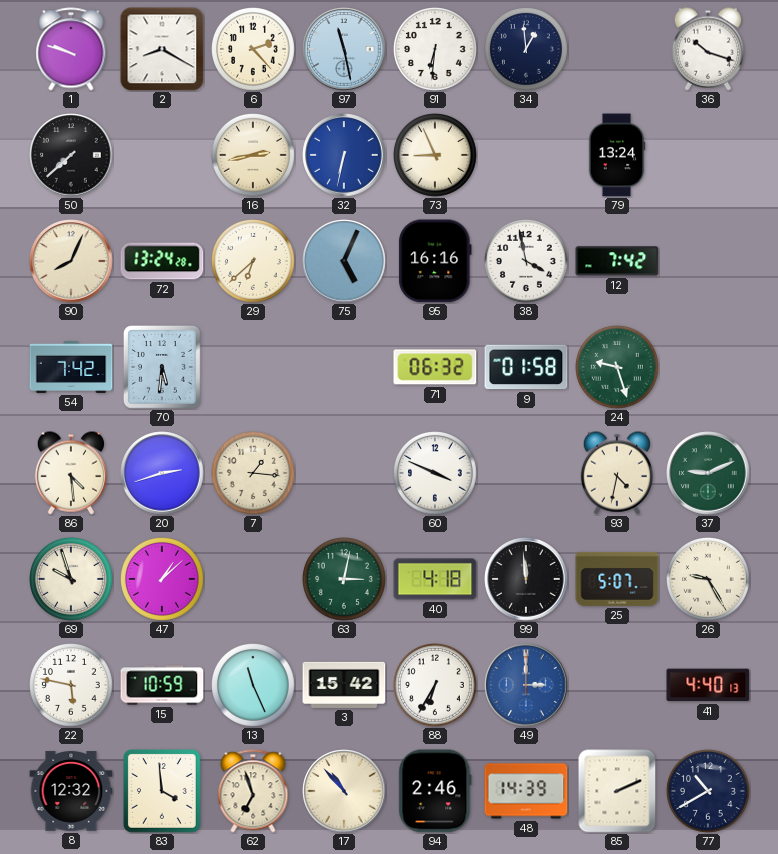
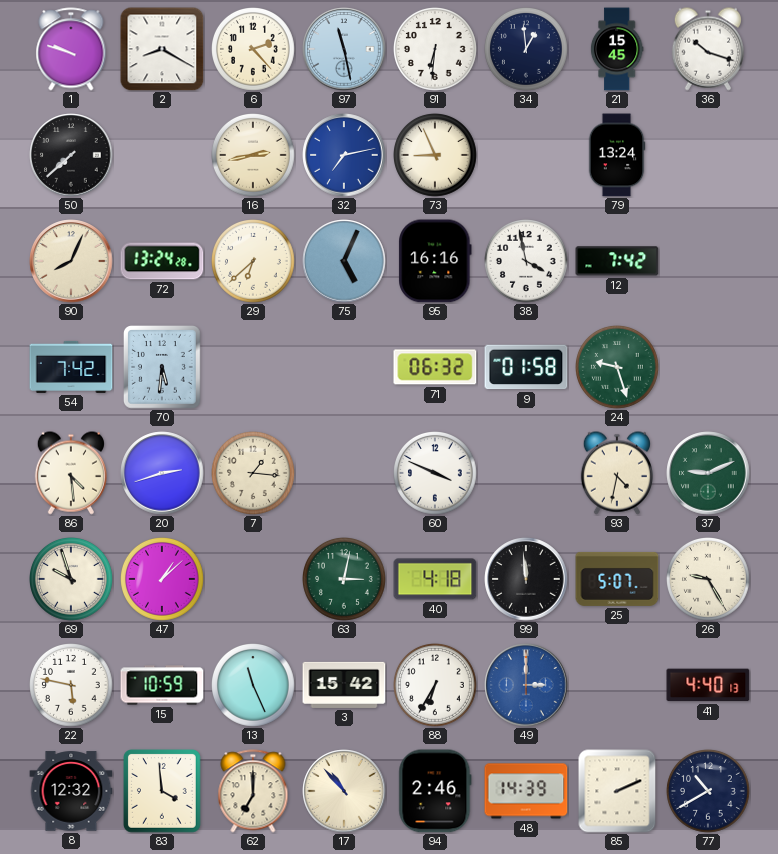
21: none -> 15:45
32: 6:32 -> 7:13
62: 6:57 -> 7:00
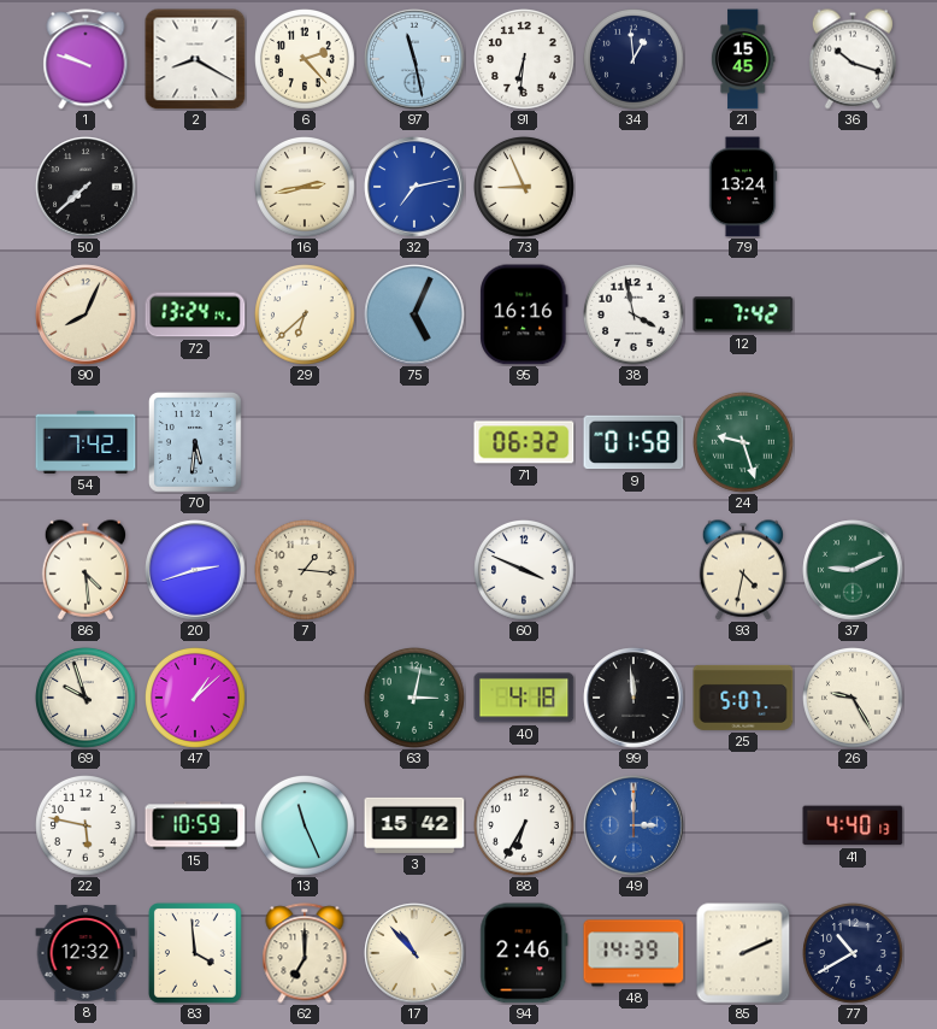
72: 13:24:28 -> 13:24:14
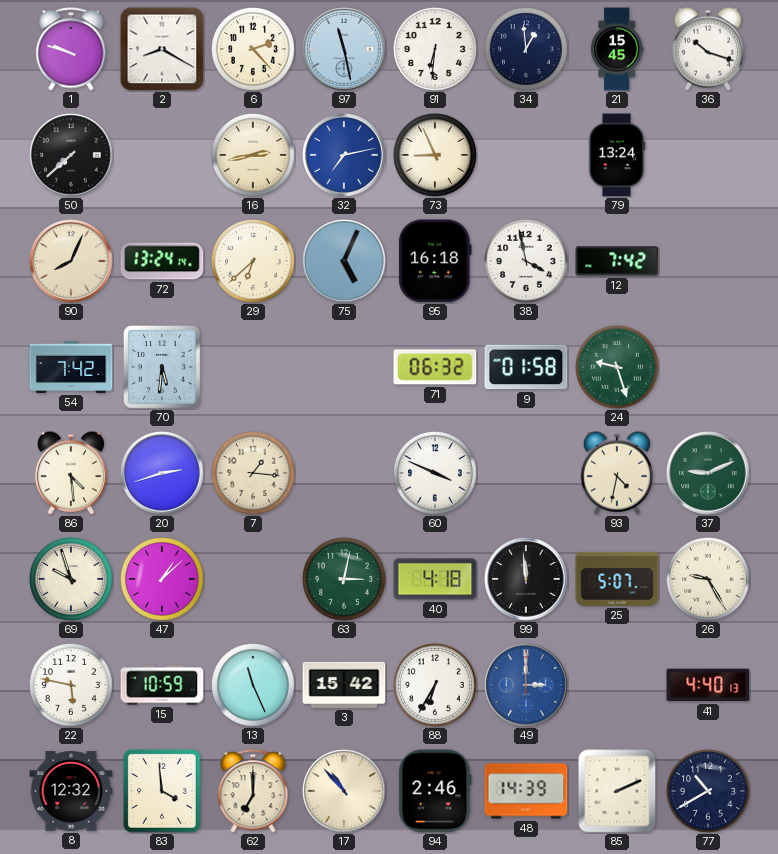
95: 16:16 -> 16:18
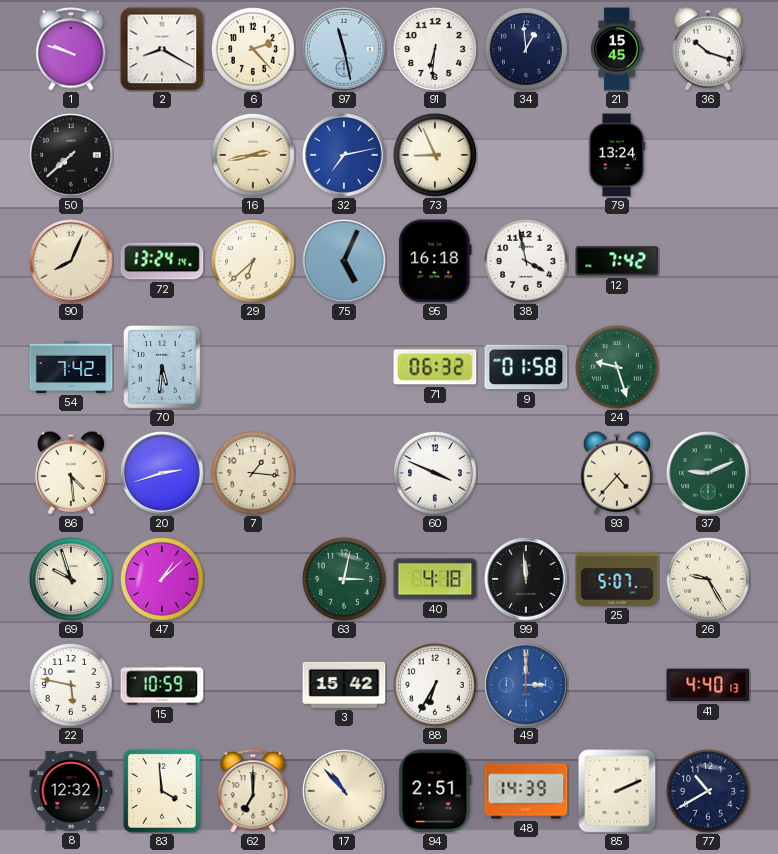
93: 4:32 -> 4:37
13: 11:26 -> none
94: 2:46 -> 2:51
